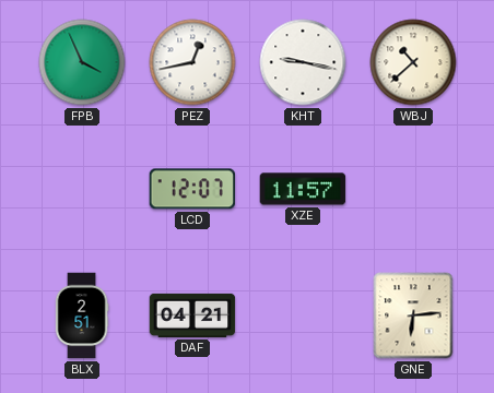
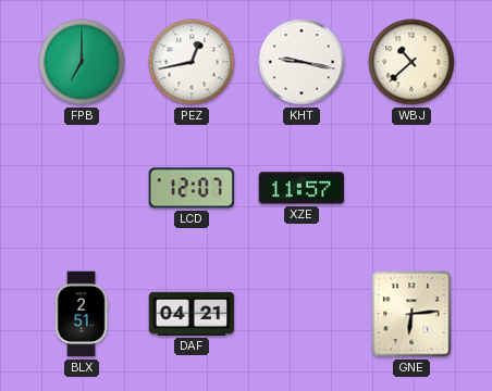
FPB: 3:56 -> 7:00
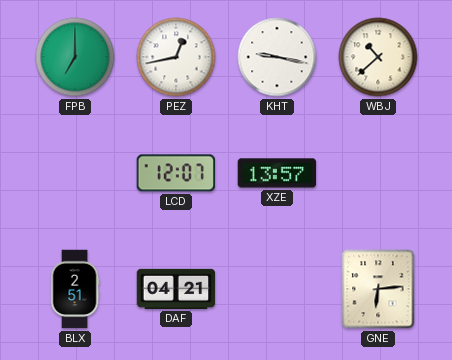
XZE: 11:57 -> 13:57
